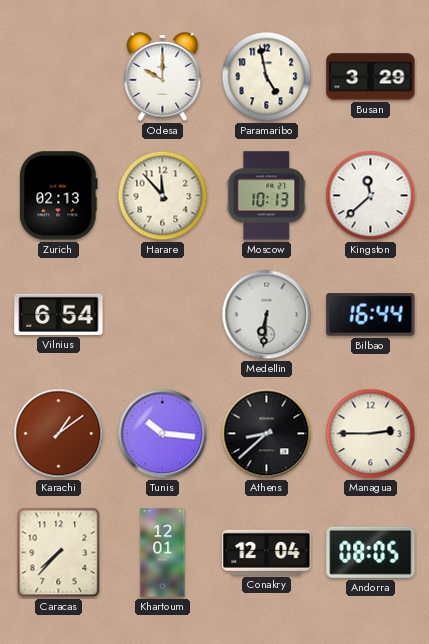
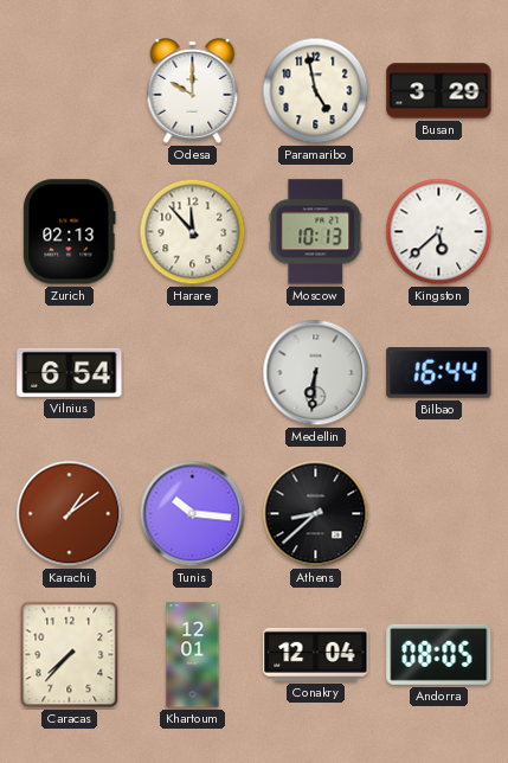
Kingston: 11:38 -> 5:38
Managua: 2:45 -> none
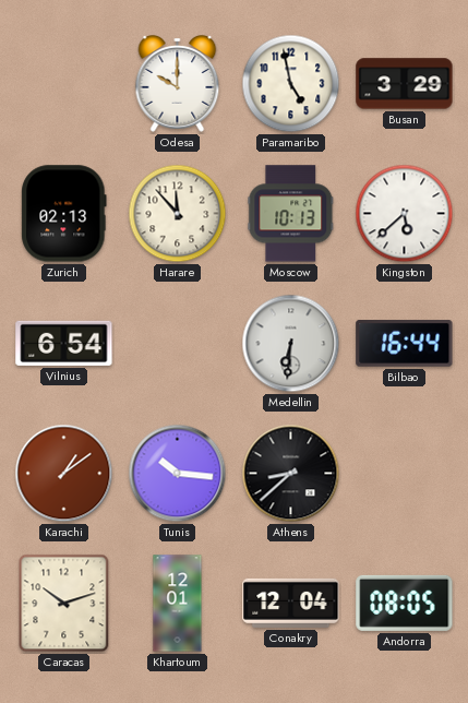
Caracas: 7:37 -> 10:12
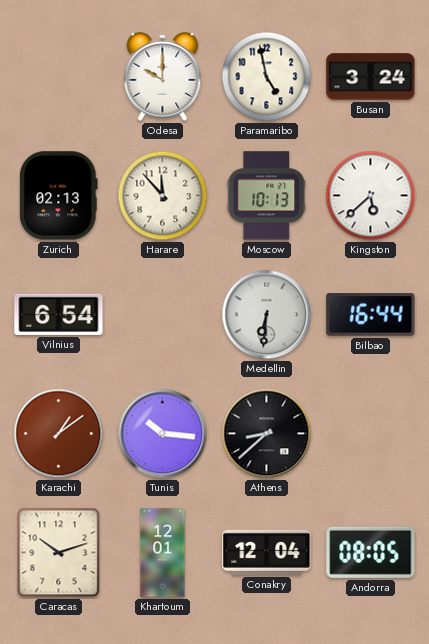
Busan: 3:29 -> 3:24
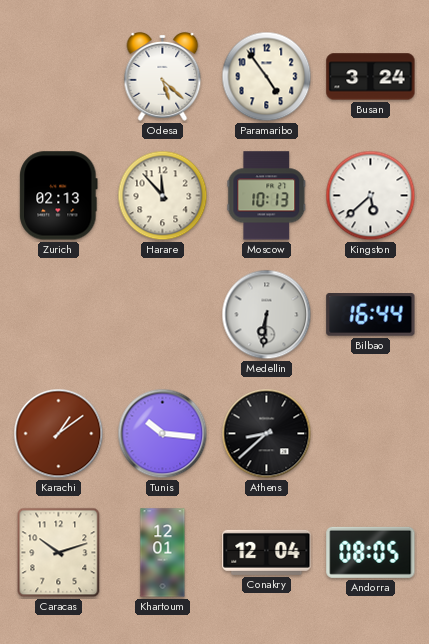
Odesa: 10:00 -> 5:22
Paramaribo: 4:58 -> 4:54
Vilnius: 6:54 -> none
